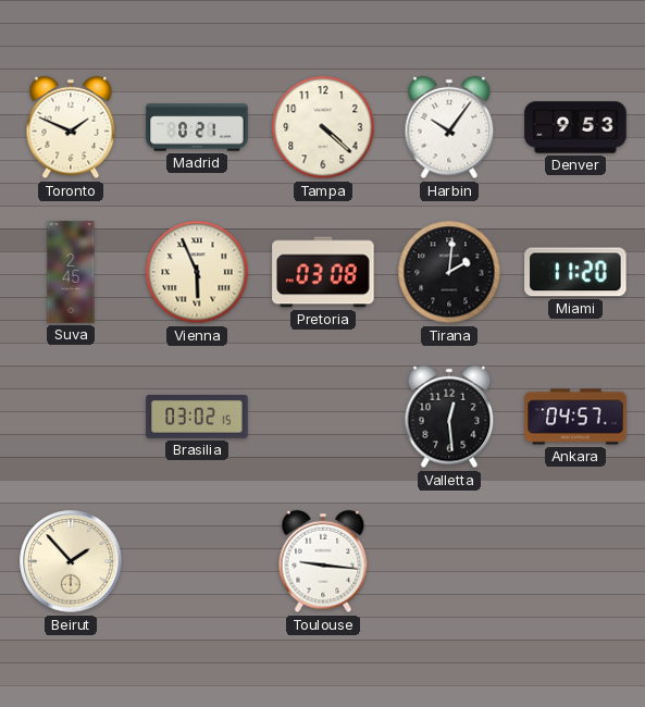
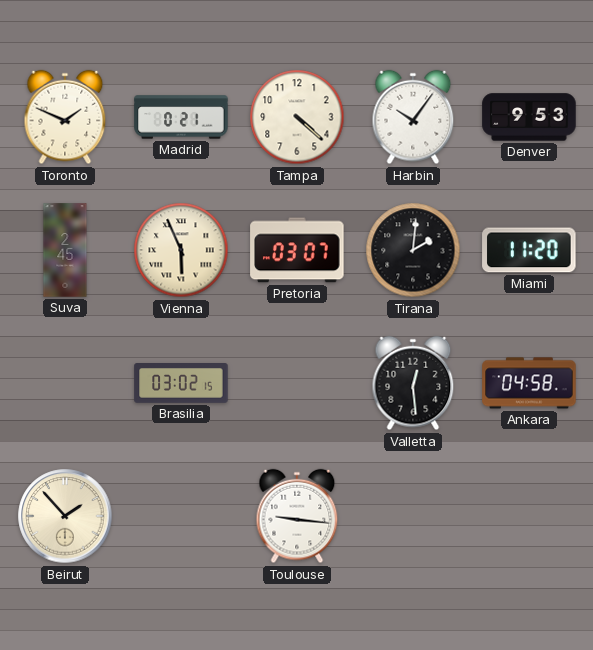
Pretoria: 03:08 -> 03:07
Ankara: 04:57 -> 04:58
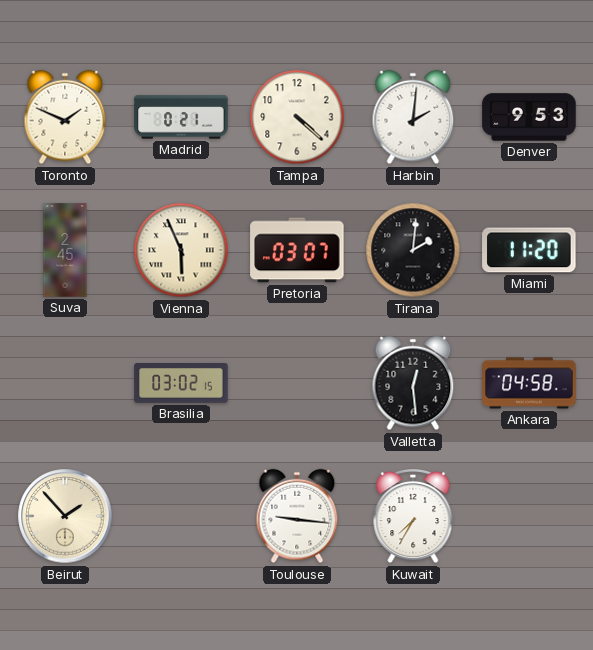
Harbin: 10:06 -> 2:01
Kuwait: none -> 7:35
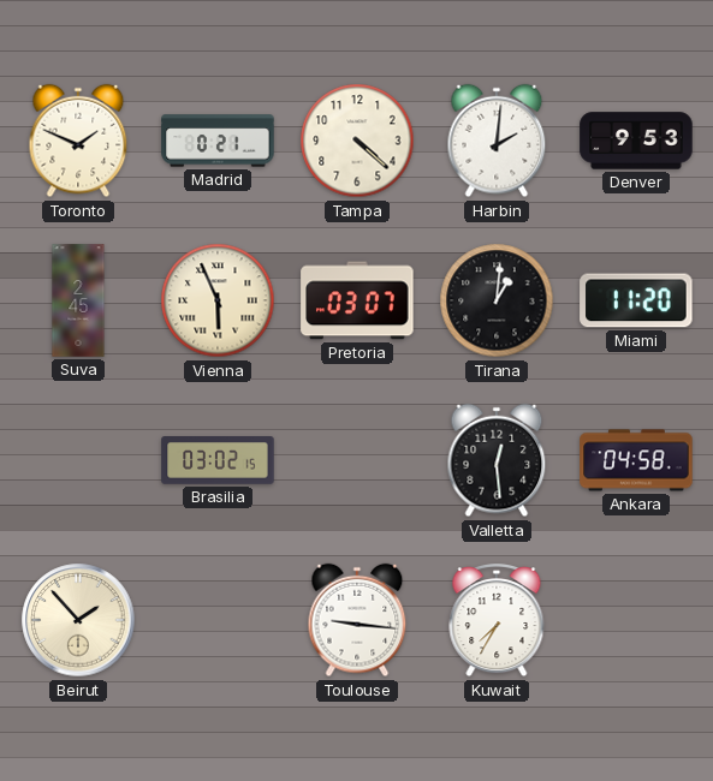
Tirana: 2:01 -> 1:01
